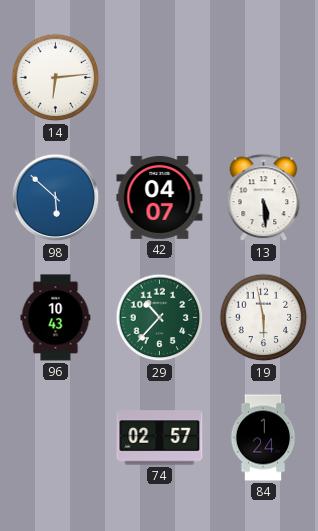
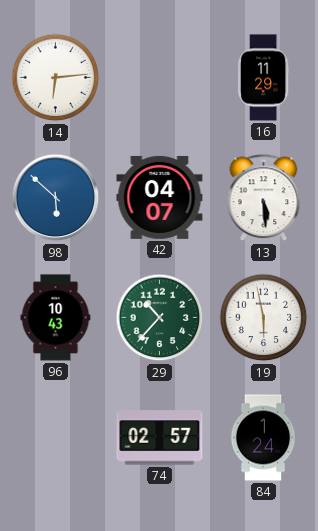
16: none -> 11:29
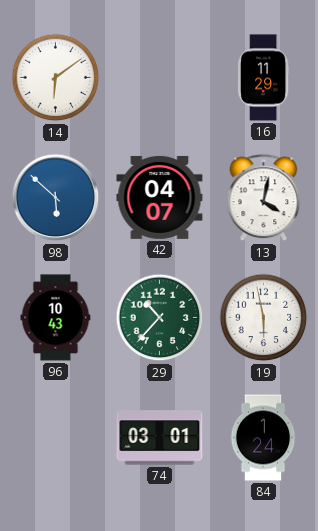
14: 6:14 -> 6:09
13: 5:29 -> 4:02
74: 02:57 -> 03:01
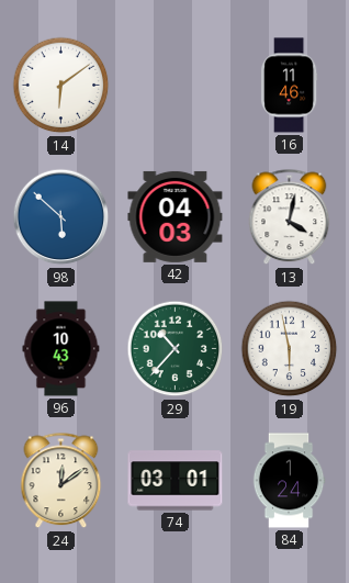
16: 11:29 -> 11:46
42: 04:07 -> 04:03
24: none -> 12:09
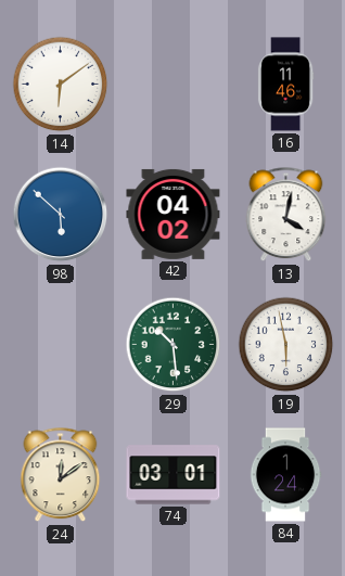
42: 04:03 -> 04:02
96: 10:43 -> none
29: 10:37 -> 10:29
